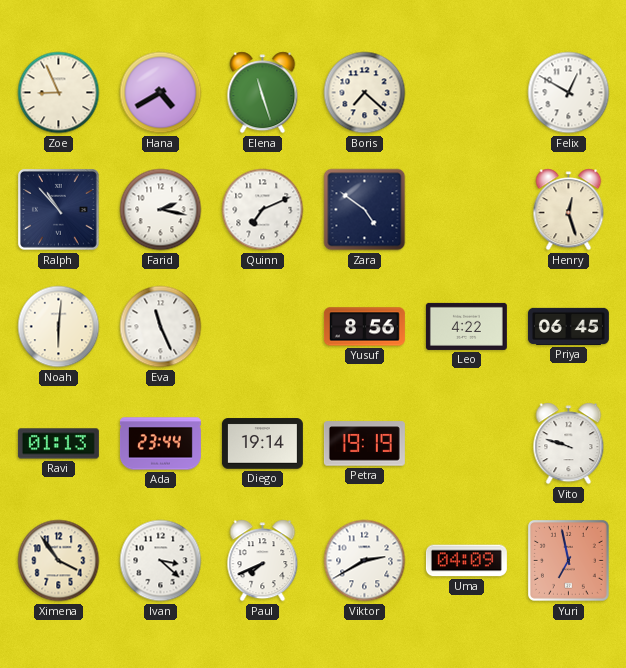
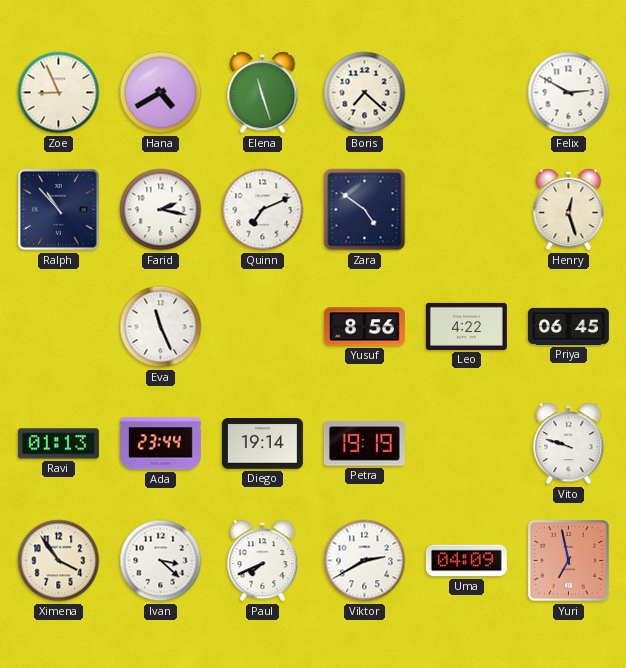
Felix: 12:50 -> 2:50
Noah: 6:01 -> none
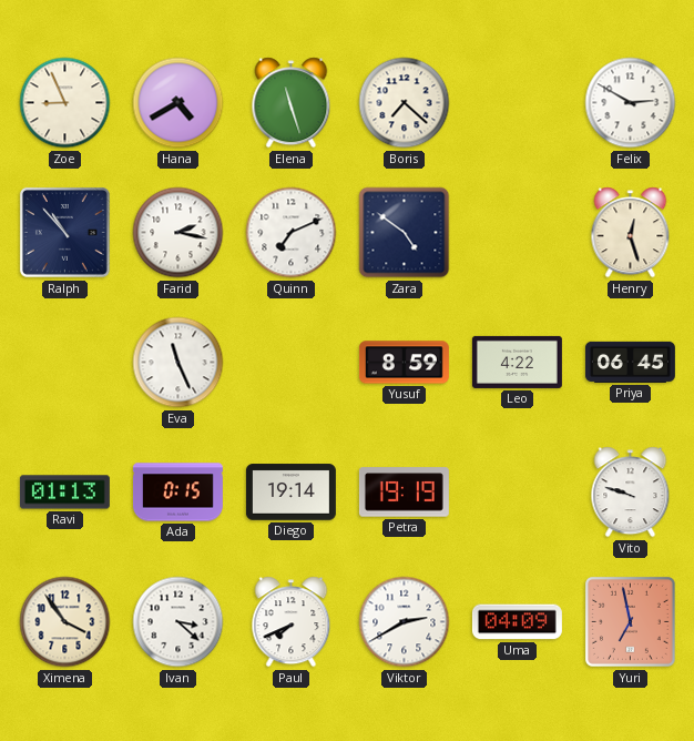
Yusuf: 8:56 -> 8:59
Ada: 23:44 -> 0:15
